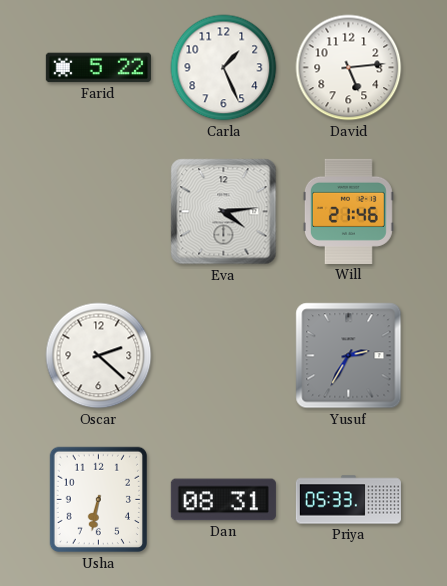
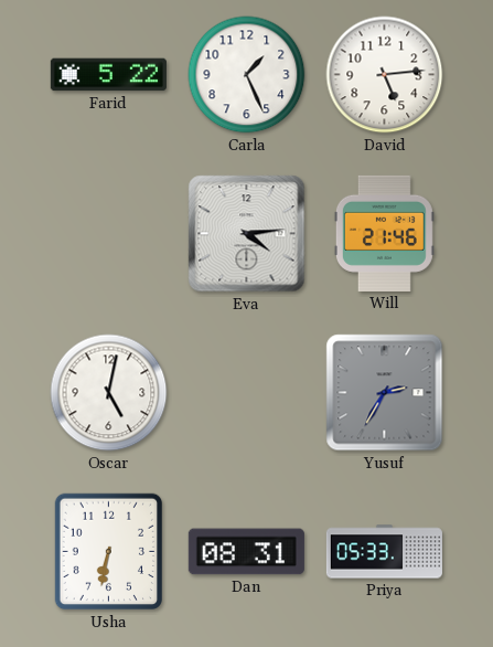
Oscar: 2:22 -> 5:02
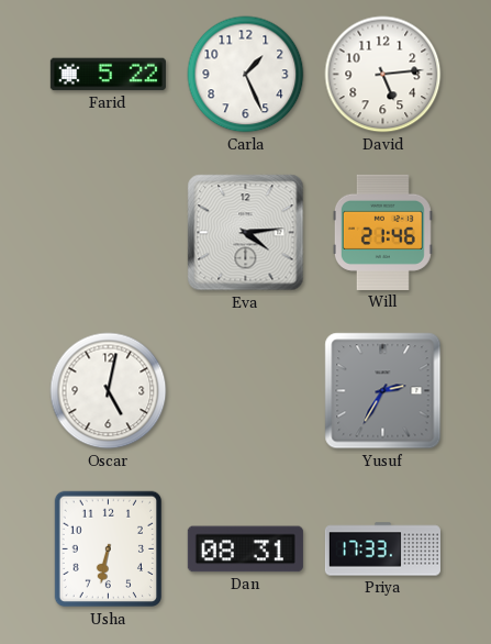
Priya: 05:33 -> 17:33
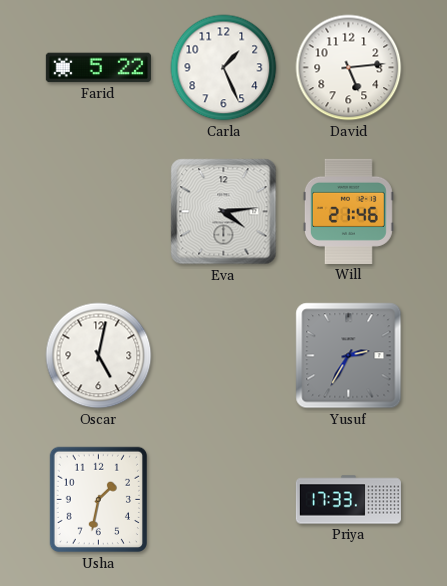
Usha: 6:32 -> 1:32
Dan: 08:31 -> none
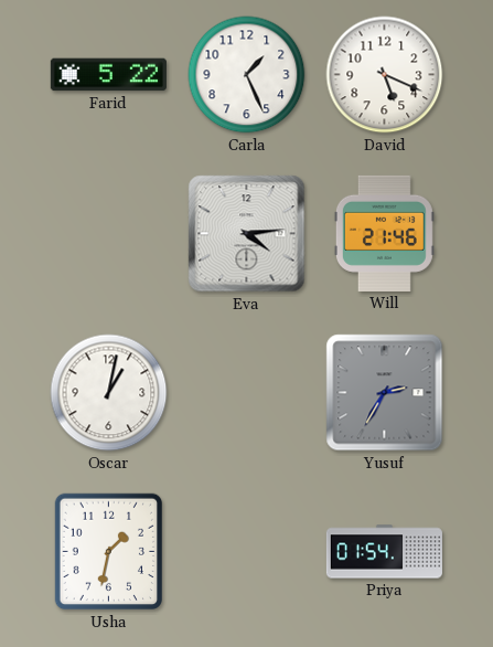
David: 5:14 -> 5:19
Oscar: 5:02 -> 1:02
Priya: 17:33 -> 01:54
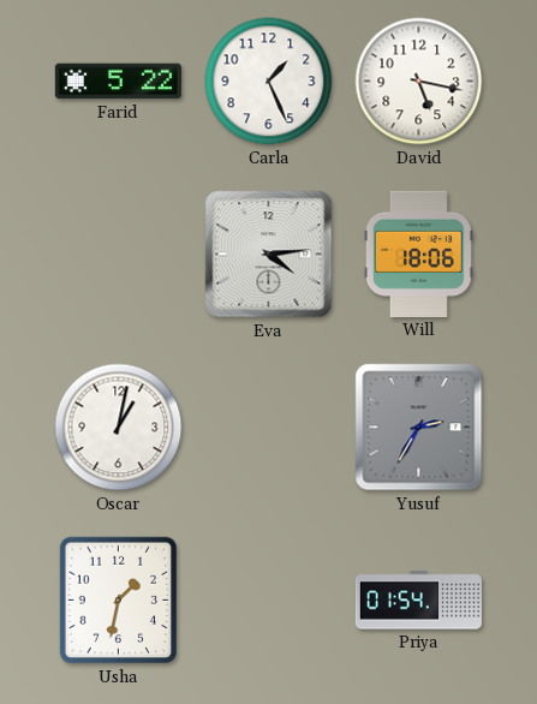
David: 5:19 -> 5:17
Will: 21:46 -> 18:06
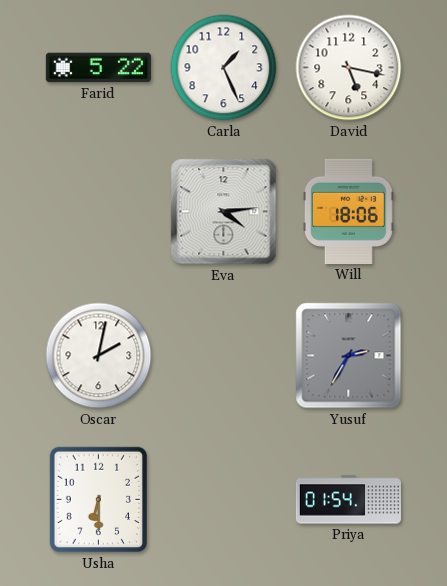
Oscar: 1:02 -> 2:02
Usha: 1:32 -> 6:30
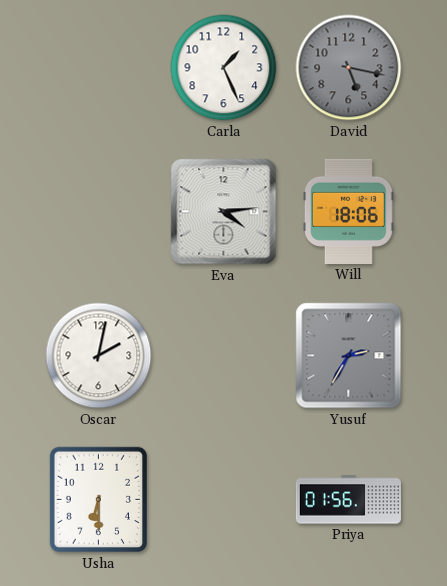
Farid: 5:22 -> none
David dial: white -> grey
Priya: 01:54 -> 01:56
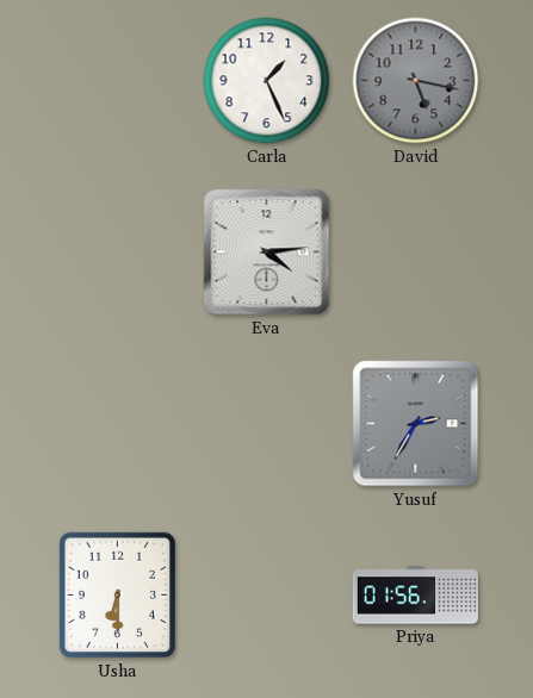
Will: 18:06 -> none
Oscar: 2:02 -> none
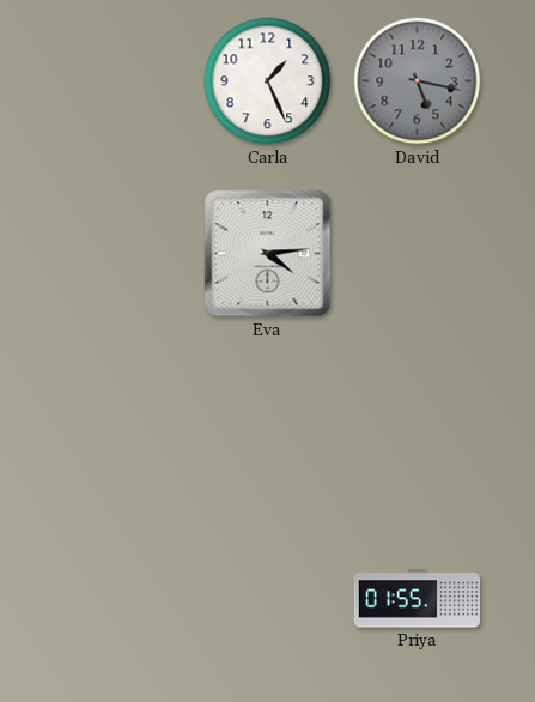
Yusuf: 2:35 -> none
Usha: 6:30 -> none
Priya: 01:56 -> 01:55
